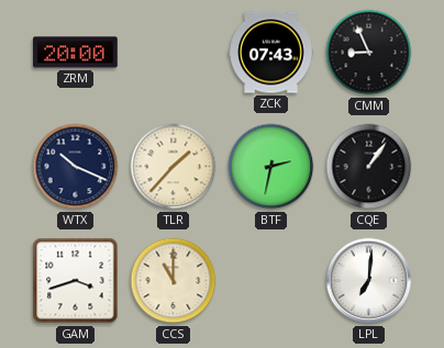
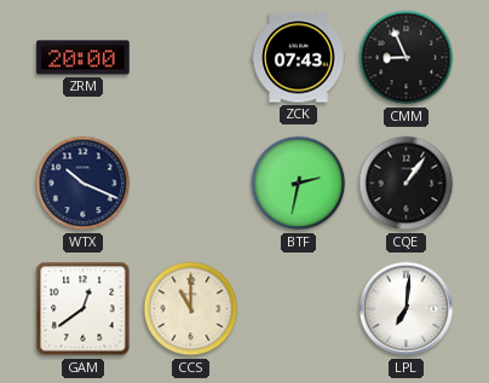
TLR: 1:37 -> none
GAM: 3:42 -> 12:39
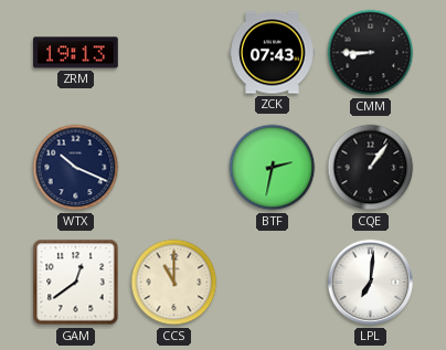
ZRM: 20:00 -> 19:13
CMM: 8:56 -> 8:45
